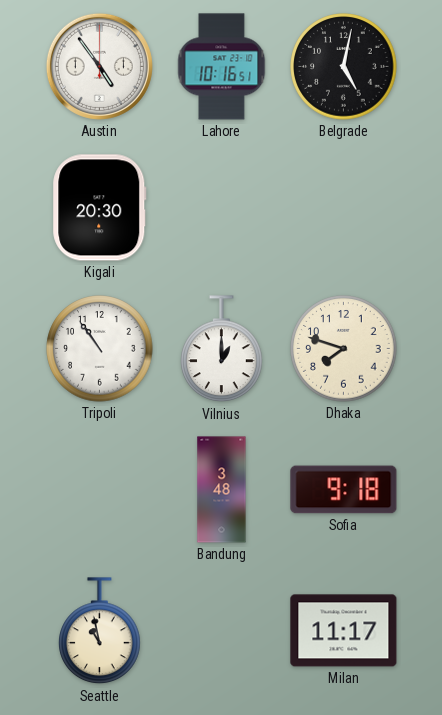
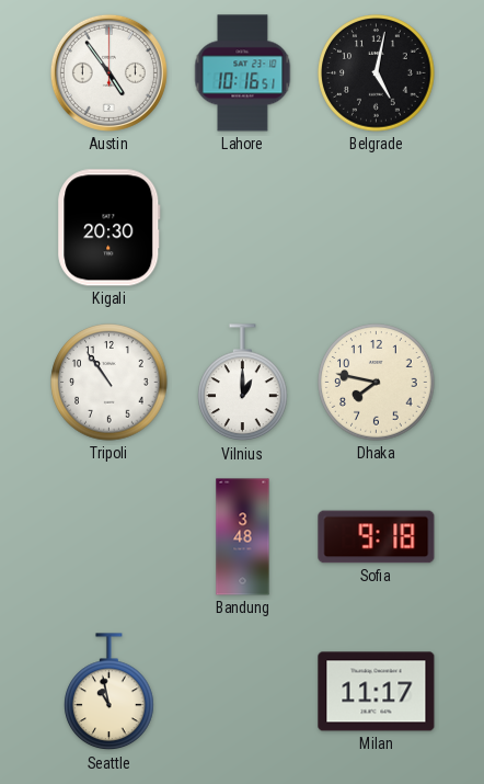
Dhaka: 7:48 -> 7:47
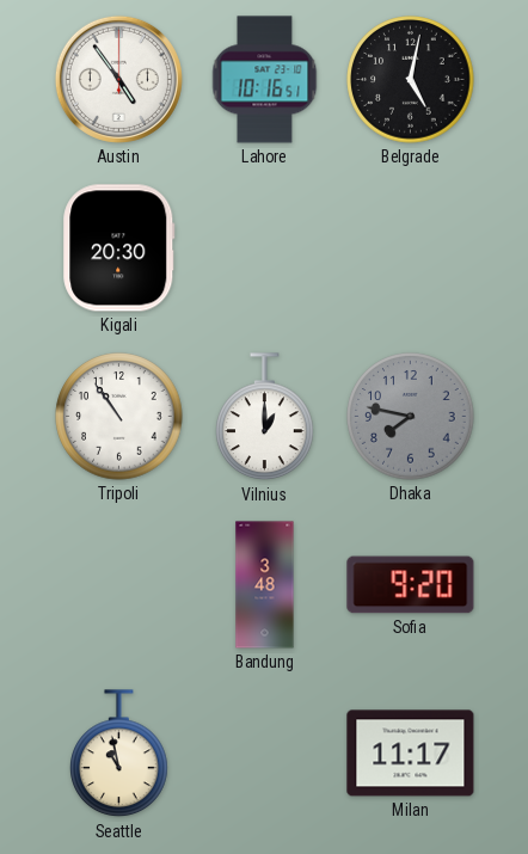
Dhaka dial: cream -> grey
Sofia: 9:18 -> 9:20
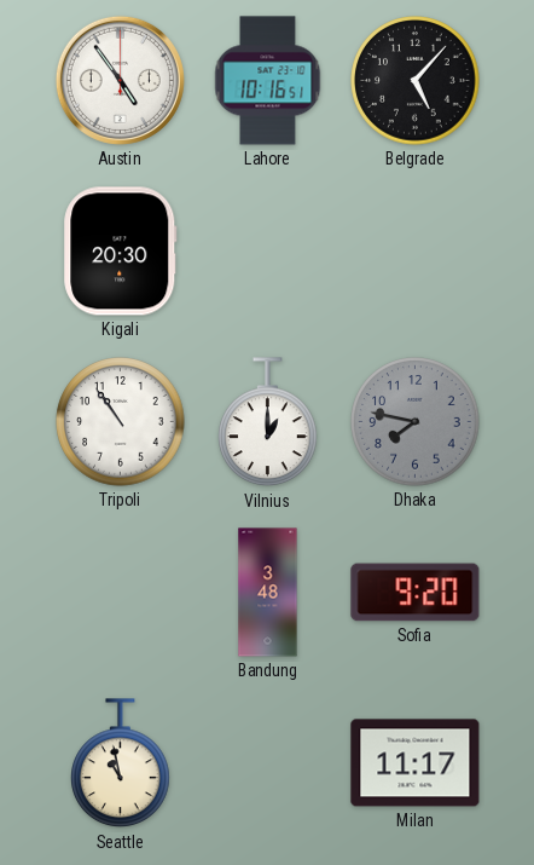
Belgrade: 5:02 -> 5:07
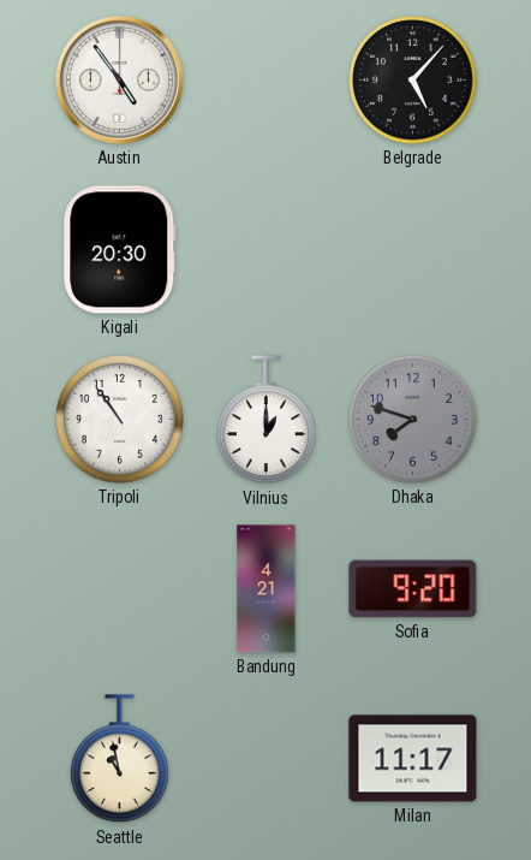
Lahore: 10:16 -> none
Dhaka: 7:47 -> 7:48
Bandung: 3:48 -> 4:21
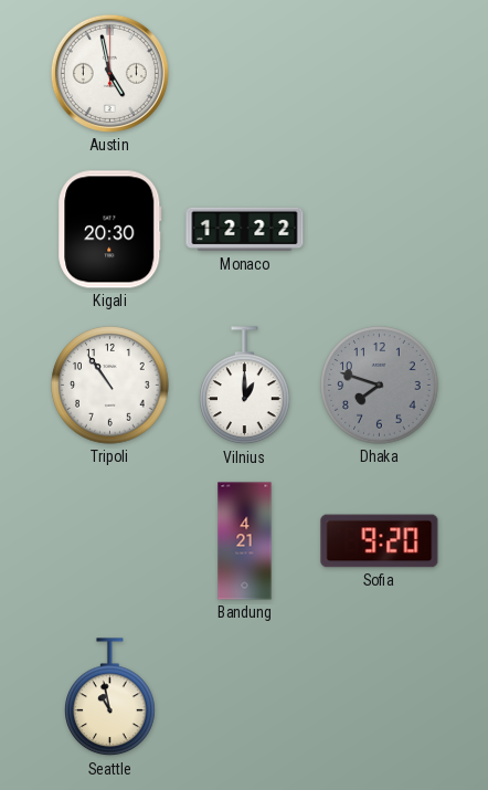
Austin: 4:54 -> 4:58
Belgrade: 5:07 -> none
Monaco: none -> 12:22
Milan: 11:17 -> none
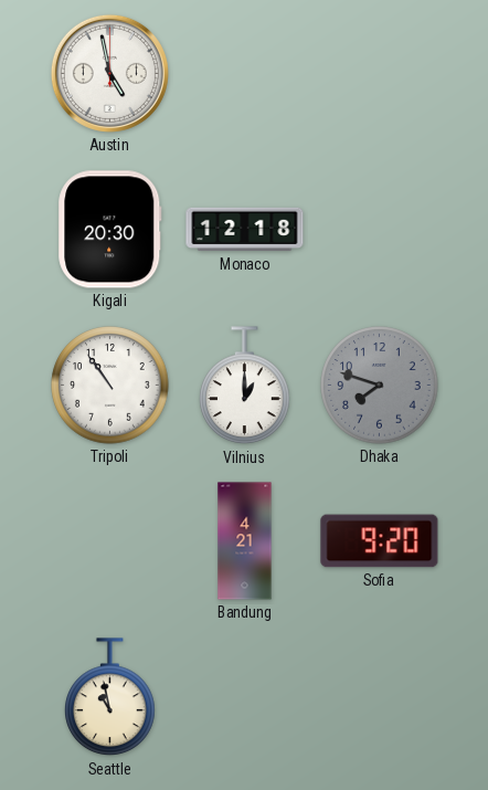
Monaco: 12:22 -> 12:18
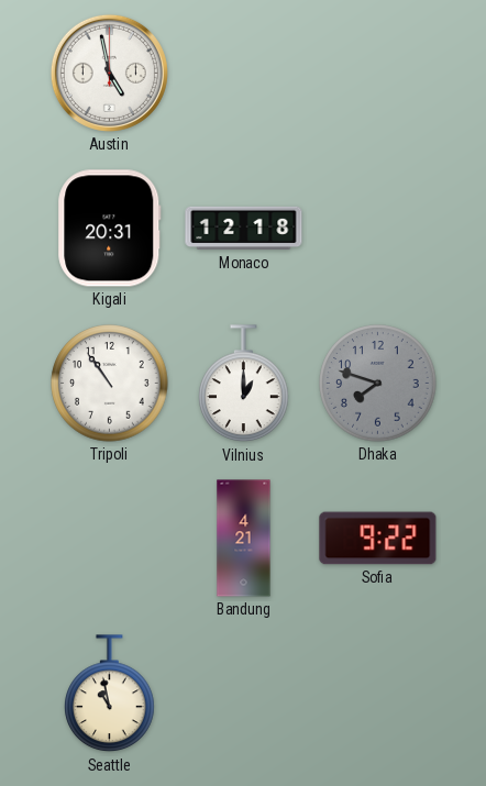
Kigali: 20:30 -> 20:31
Sofia: 9:20 -> 9:22
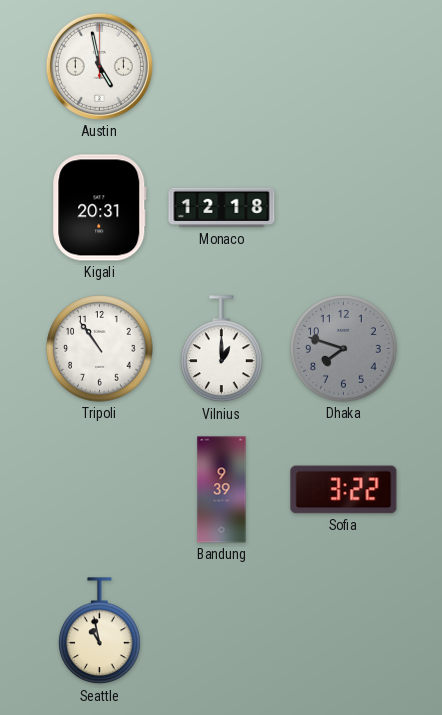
Bandung: 4:21 -> 9:39
Sofia: 9:22 -> 3:22
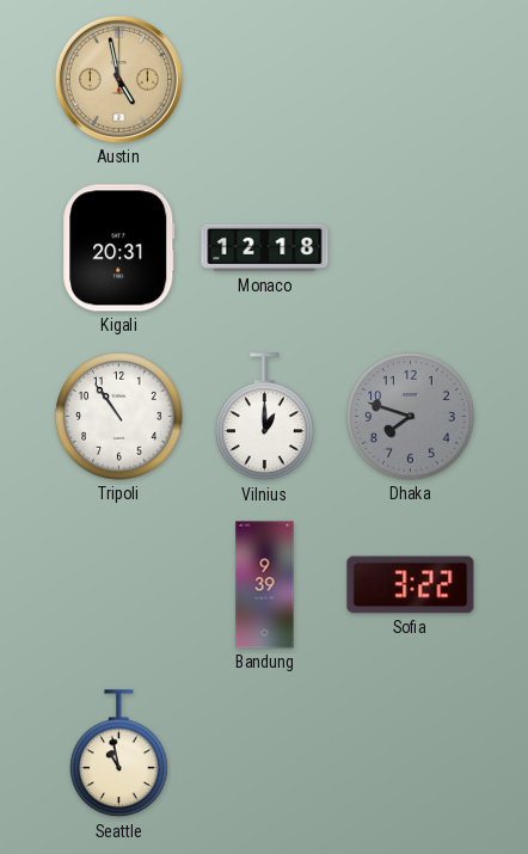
Austin dial: white -> champagne
